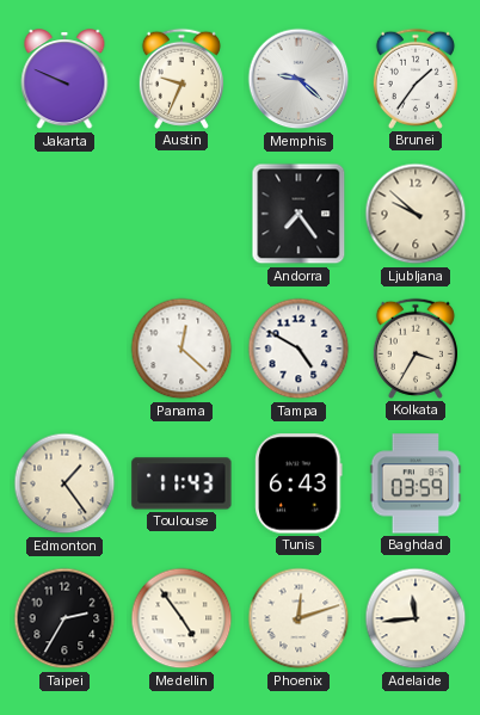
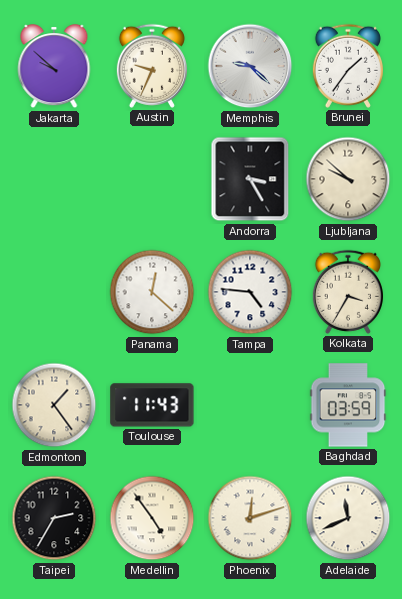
Jakarta: 9:49 -> 9:52
Andorra: 7:24 -> 3:25
Tampa: 4:50 -> 4:46
Tunis: 6:43 -> none
Adelaide: 11:44 -> 11:41
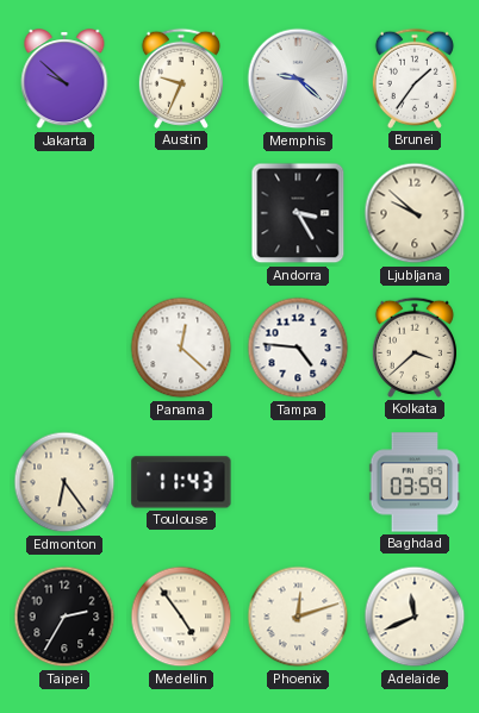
Kolkata: 3:35 -> 3:38
Edmonton: 1:24 -> 6:24
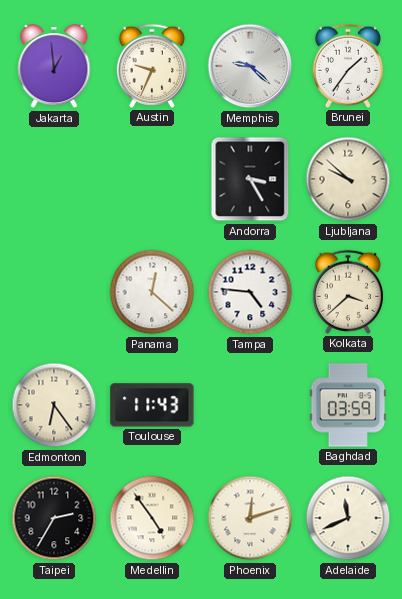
Jakarta: 9:52 -> 12:59
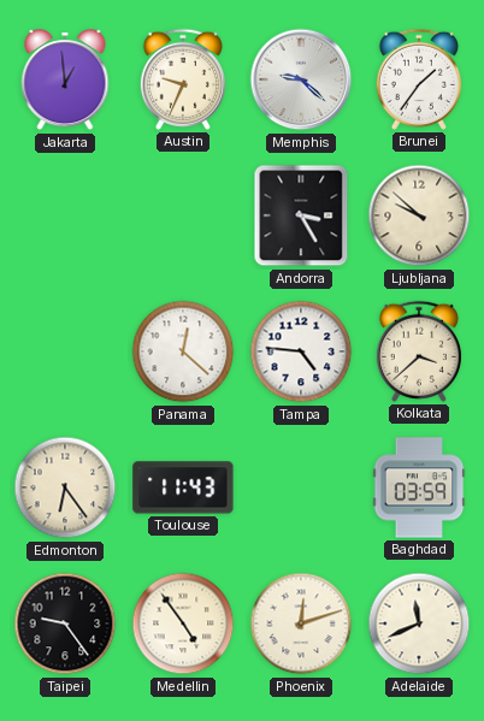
Taipei: 2:35 -> 9:24
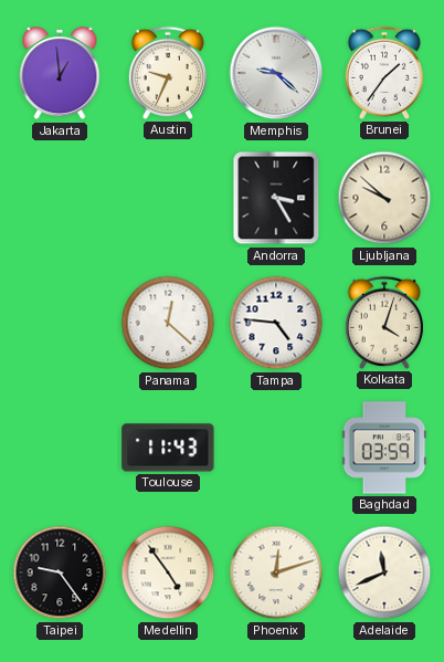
Kolkata: 3:38 -> 4:03
Edmonton: 6:24 -> none
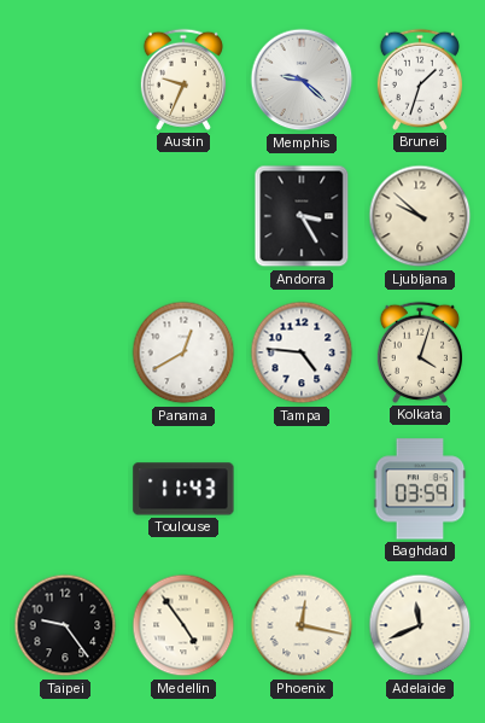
Jakarta: 12:59 -> none
Brunei: 1:36 -> 1:33
Panama: 12:22 -> 12:40
Phoenix: 12:12 -> 12:17
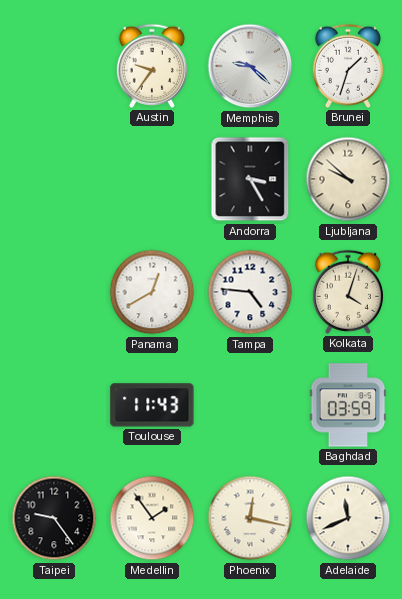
Austin: 9:34 -> 9:36
Medellin: 4:54 -> 1:54
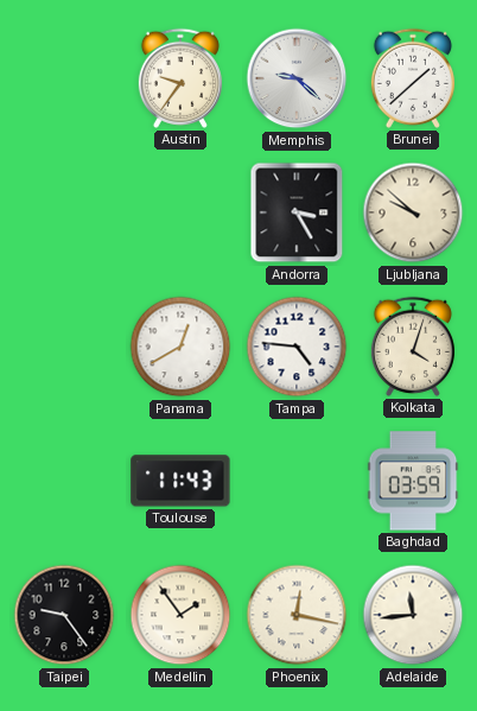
Brunei: 1:33 -> 1:38
Adelaide: 11:41 -> 11:44
